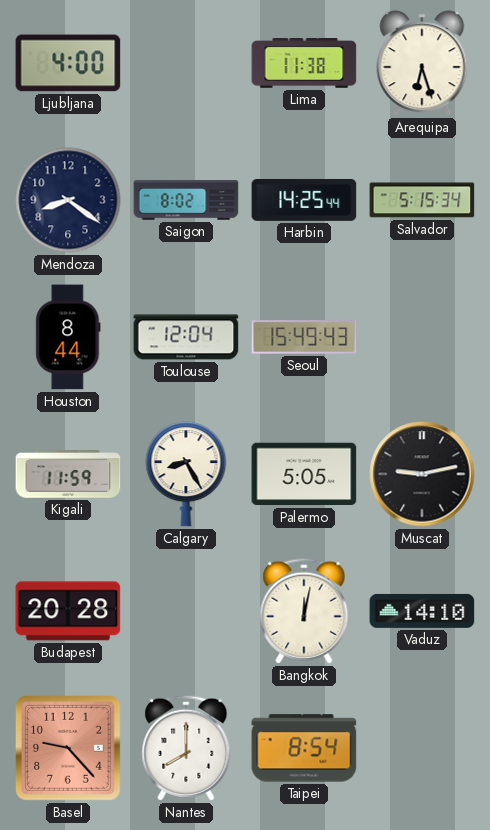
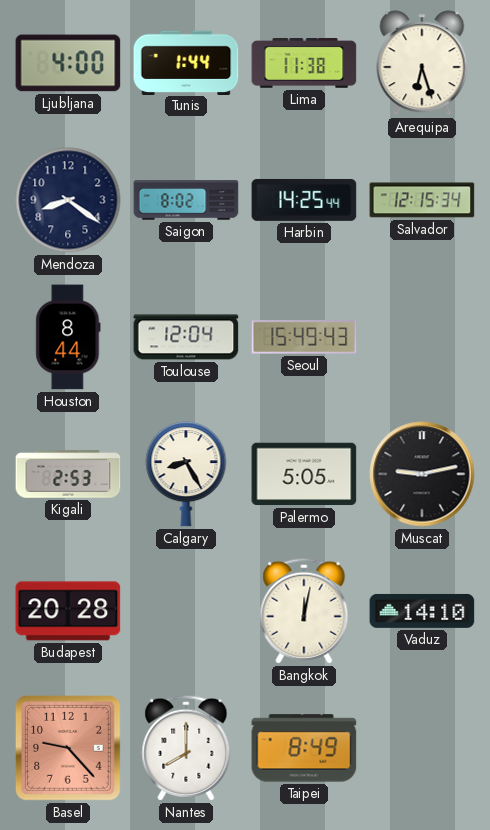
Tunis: none -> 1:44
Salvador: 5:15 -> 12:15
Kigali: 11:59 -> 2:53
Taipei: 8:54 -> 8:49
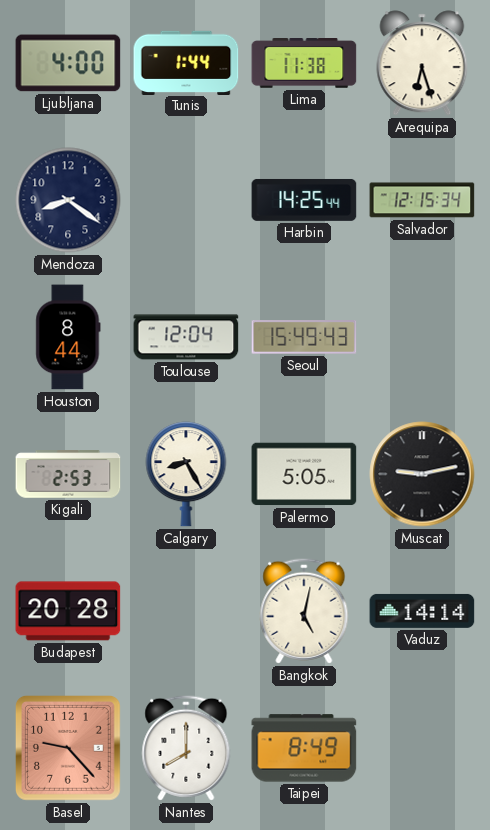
Saigon: 8:02 -> none
Bangkok: 12:02 -> 5:02
Vaduz: 14:10 -> 14:14
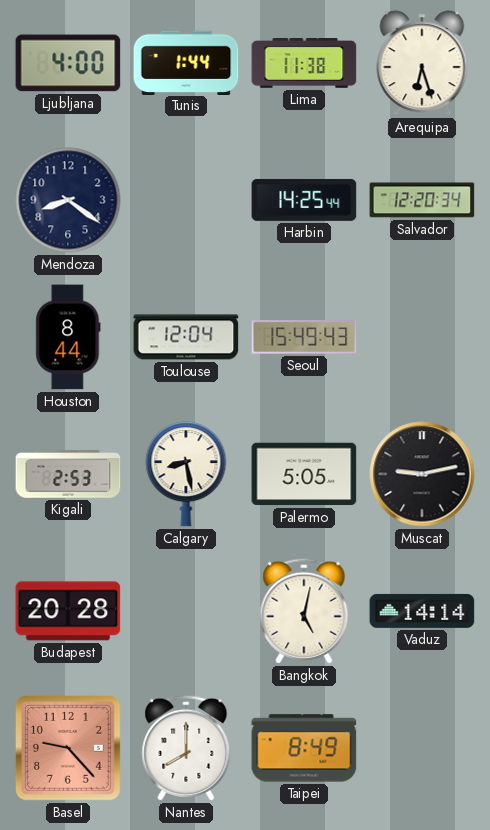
Salvador: 12:15 -> 12:20
Calgary: 8:25 -> 8:28
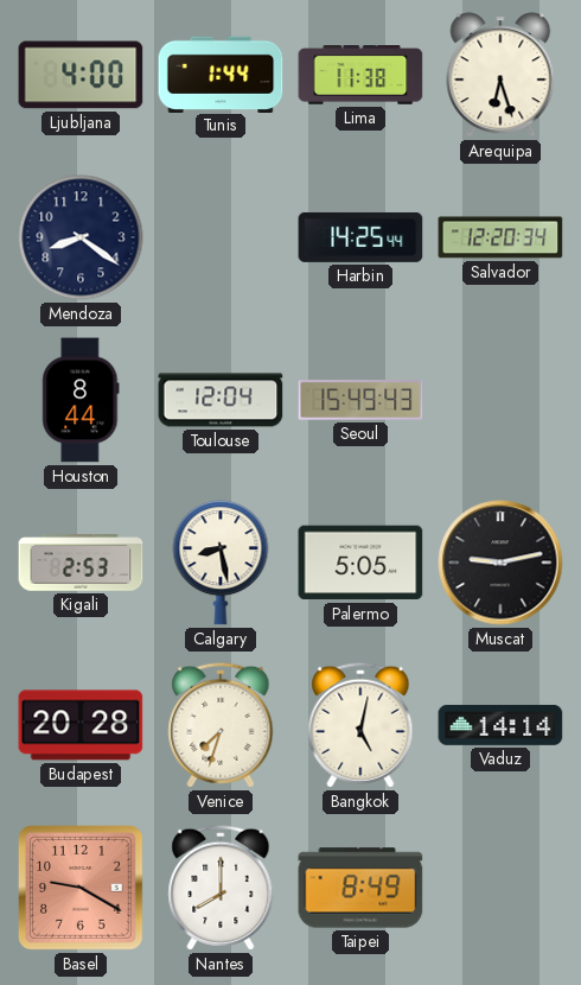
Venice: none -> 7:33
Basel: 9:23 -> 9:20
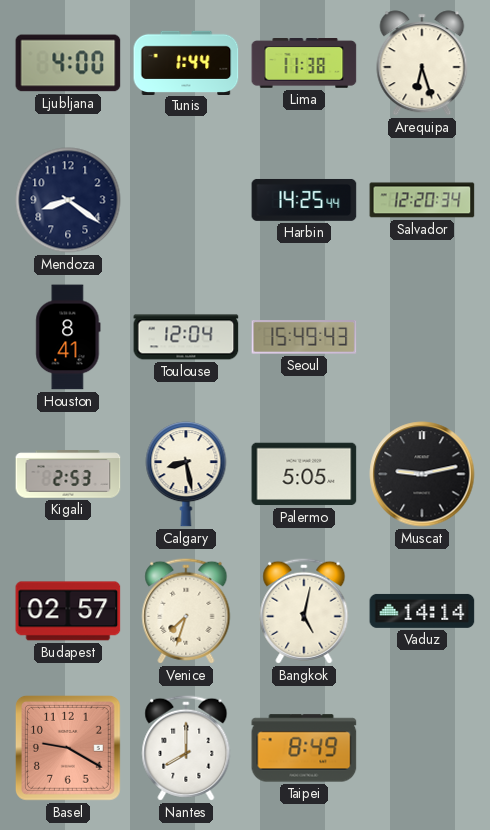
Houston: 8:44 -> 8:41
Budapest: 20:28 -> 02:57
